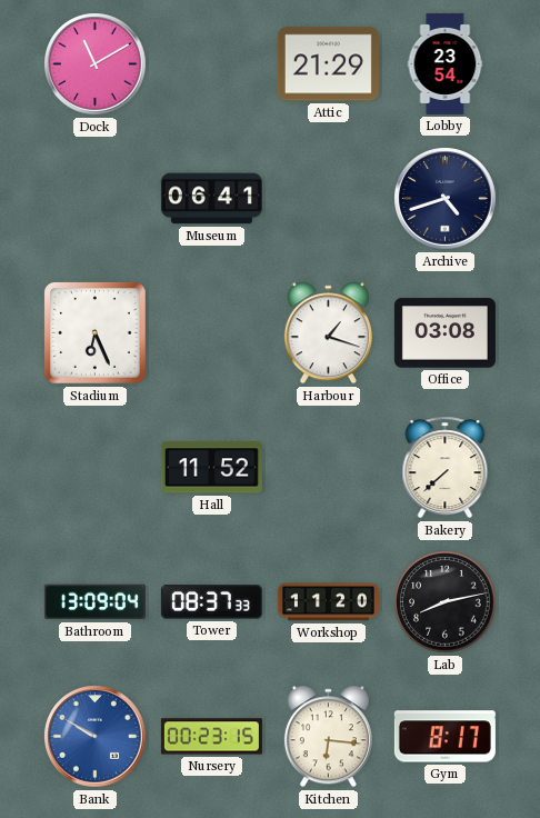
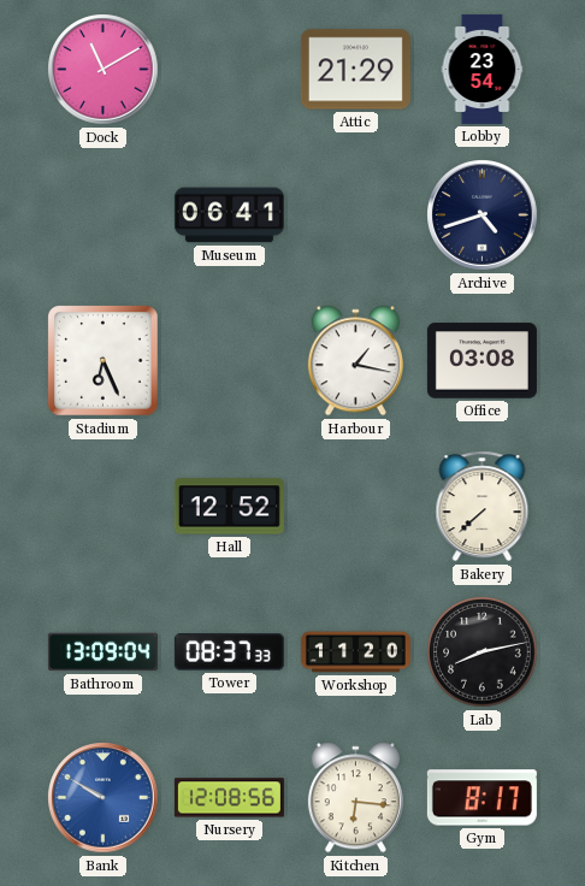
Harbour: 1:18 -> 1:17
Hall: 11:52 -> 12:52
Nursery: 00:23 -> 12:08
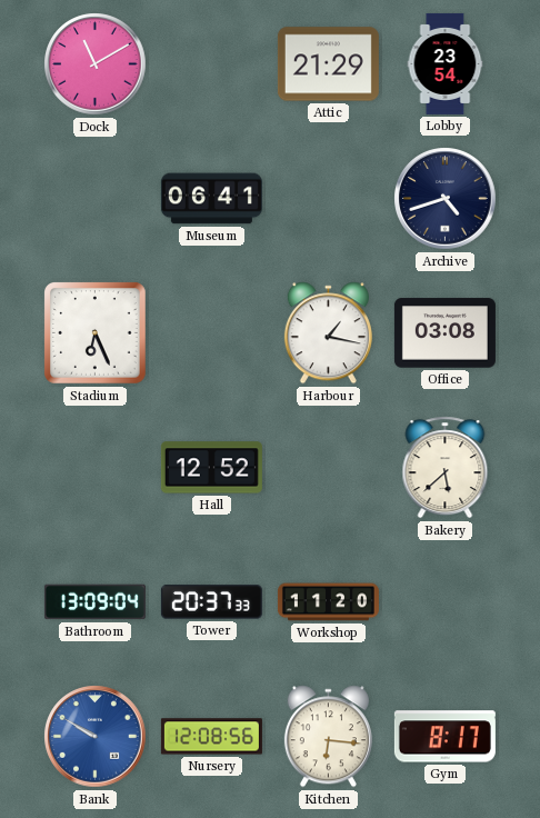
Bakery: 7:38 -> 5:38
Tower: 08:37 -> 20:37
Lab: 8:13 -> none
